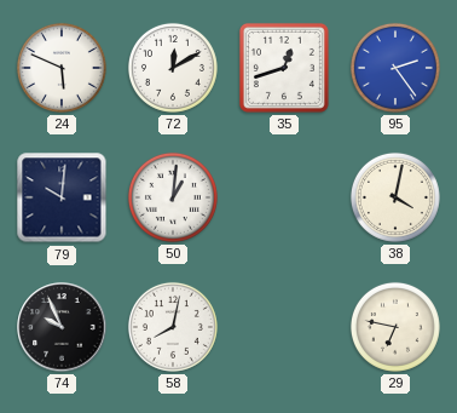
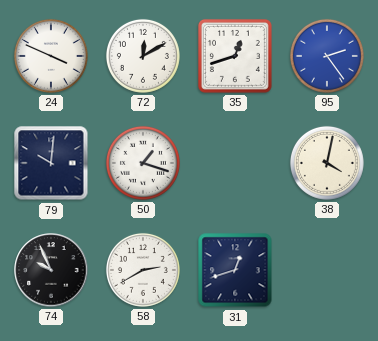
24: 5:49 -> 3:49
50: 1:01 -> 1:18
58: 8:02 -> 2:40
31: none -> 12:42
29: 6:47 -> none
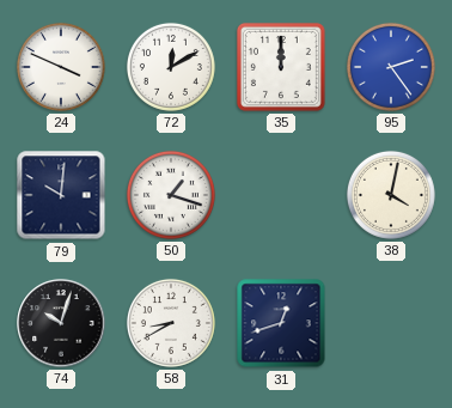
35: 12:42 -> 12:00
74: 9:56 -> 10:03
58: 2:40 -> 8:40
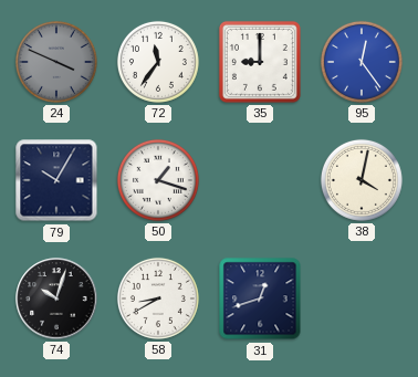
24 dial: white -> grey
72: 12:10 -> 11:36
35: 12:00 -> 9:00
95: 2:24 -> 12:24
79: 10:01 -> 10:05
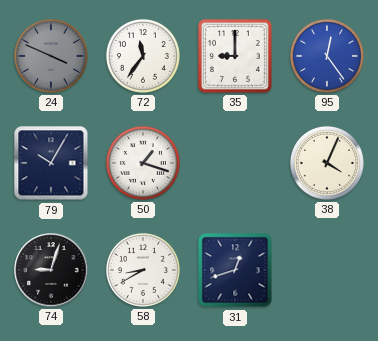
38: 4:02 -> 4:04
74: 10:03 -> 9:03
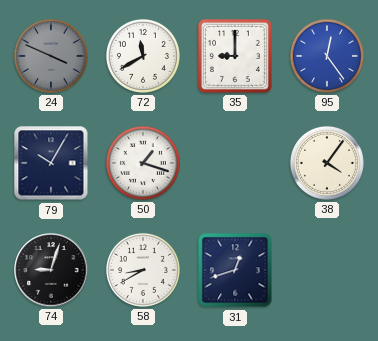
72: 11:36 -> 11:40
38: 4:04 -> 4:06
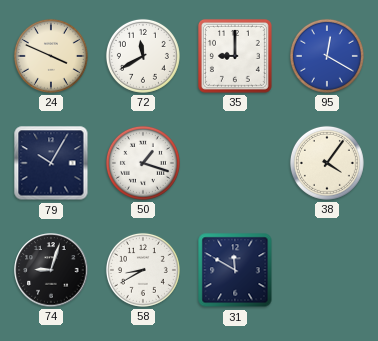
24 dial: grey -> cream
95: 12:24 -> 12:20
31: 12:42 -> 11:50
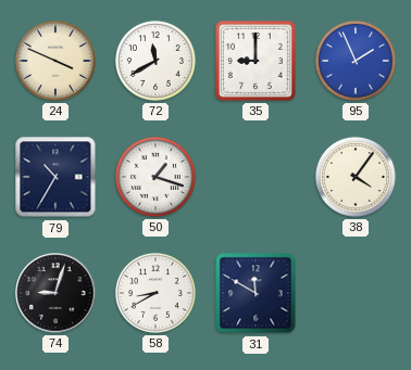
95: 12:20 -> 1:56
79: 10:05 -> 10:35
